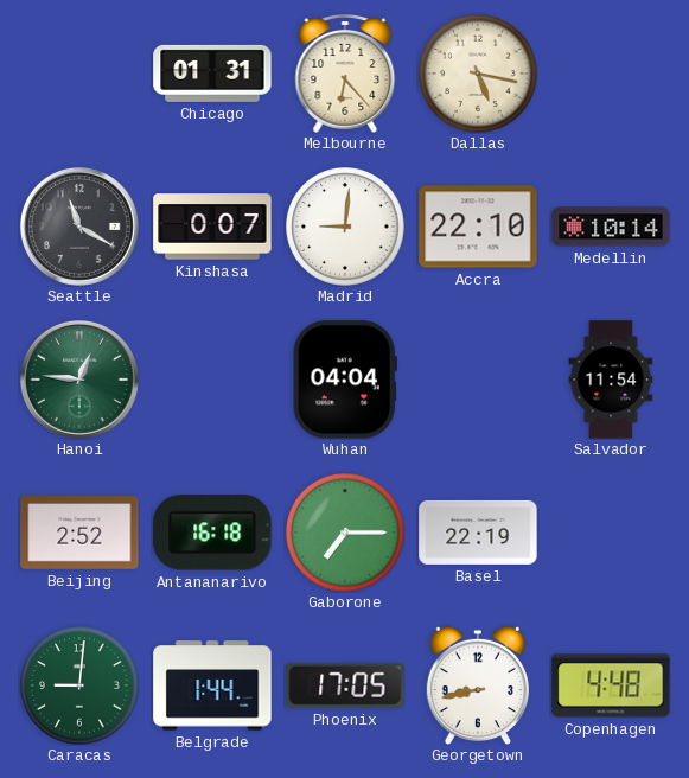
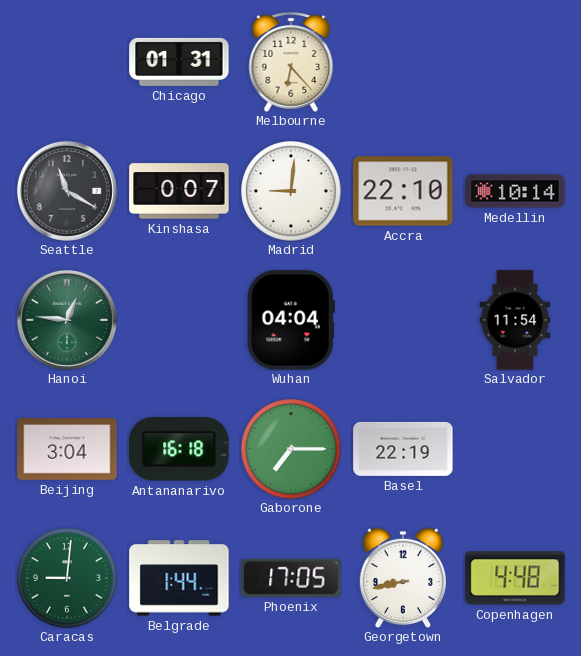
Dallas: 5:17 -> none
Beijing: 2:52 -> 3:04
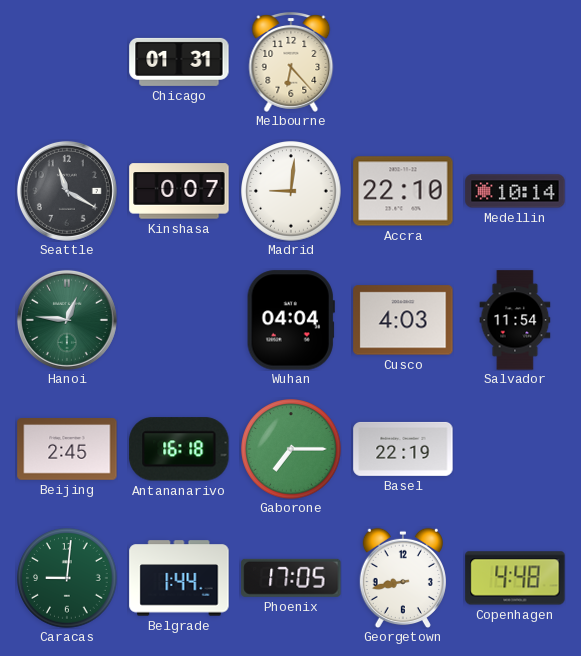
Cusco: none -> 4:03
Beijing: 3:04 -> 2:45
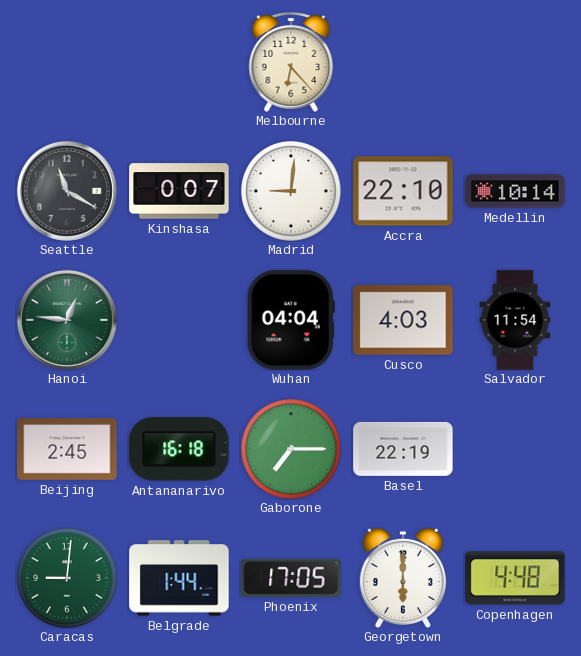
Chicago: 01:31 -> none
Georgetown: 8:43 -> 6:00
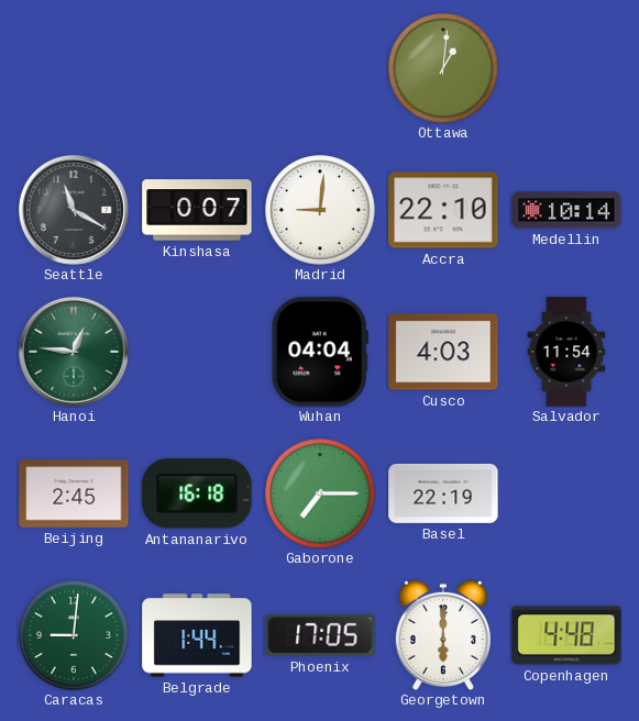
Melbourne: 6:23 -> none
Ottawa: none -> 1:01
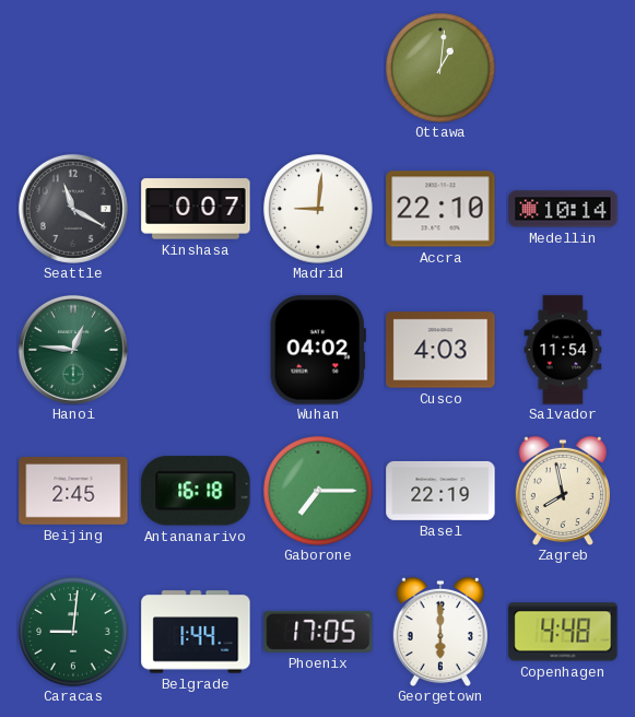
Wuhan: 04:04 -> 04:02
Zagreb: none -> 7:58
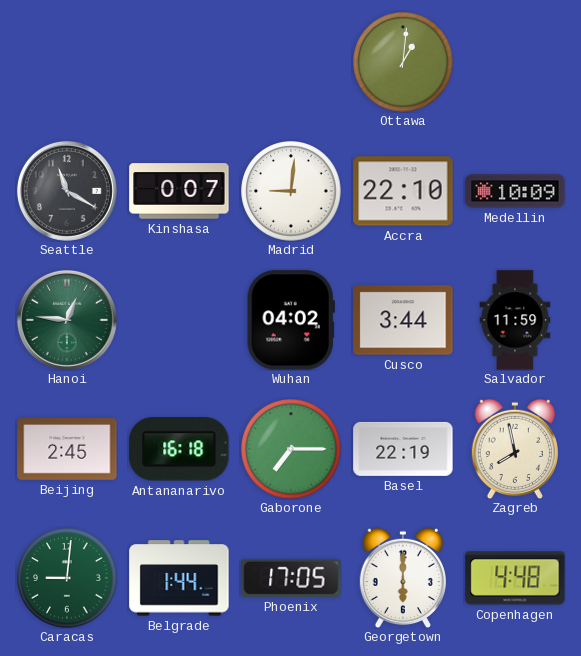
Medellin: 10:14 -> 10:09
Cusco: 4:03 -> 3:44
Salvador: 11:54 -> 11:59
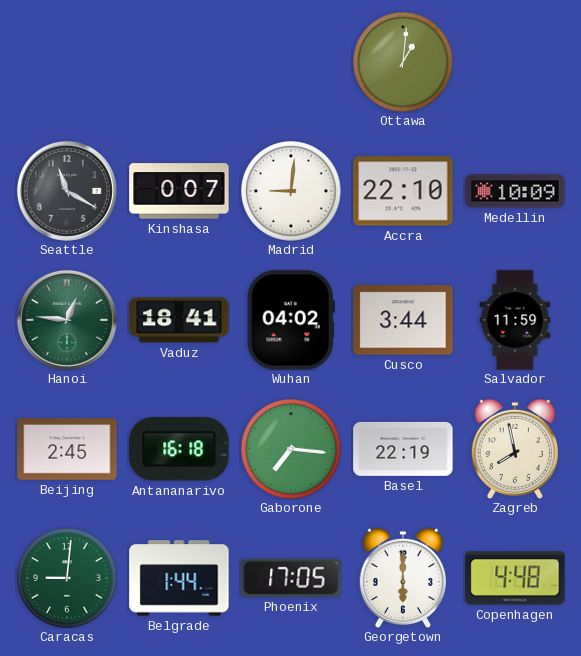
Vaduz: none -> 18:41
Gaborone: 7:15 -> 7:16
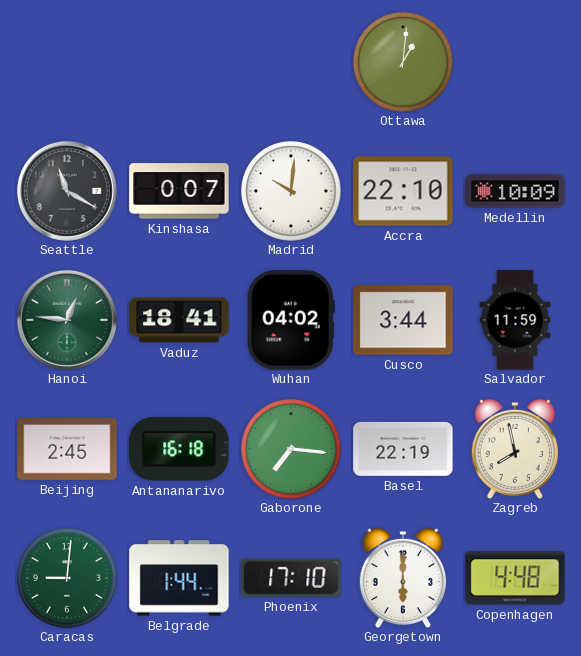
Madrid: 9:01 -> 10:01
Phoenix: 17:05 -> 17:10
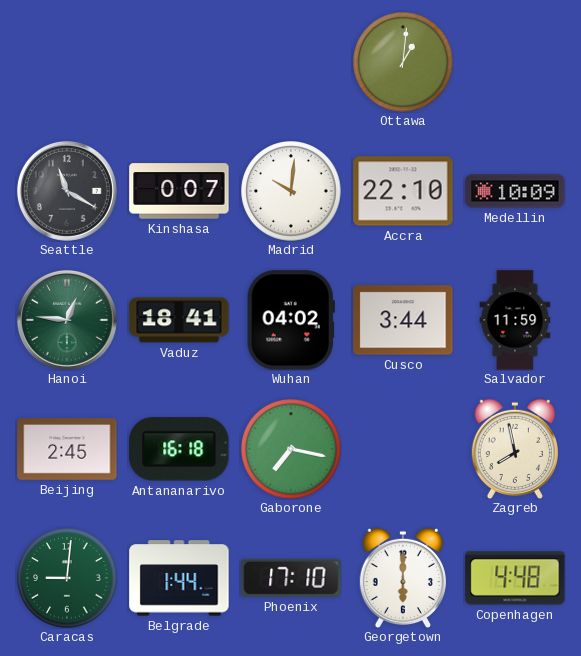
Gaborone: 7:16 -> 7:17
Basel: 22:19 -> none
